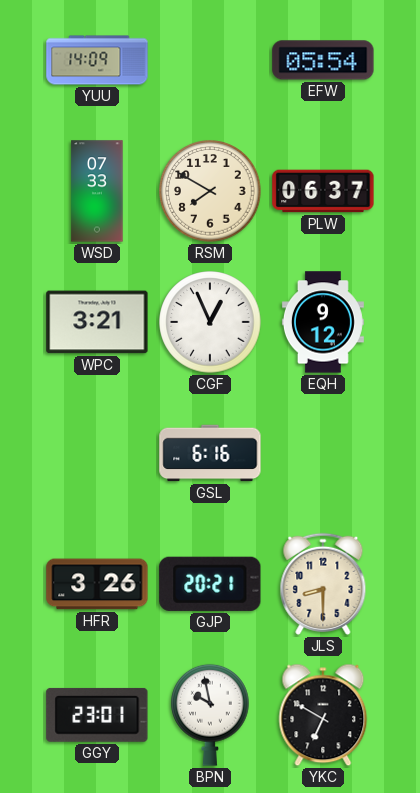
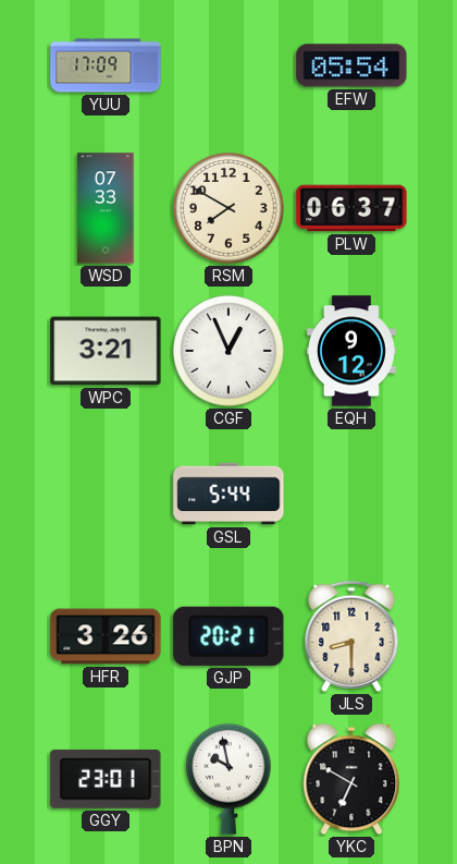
YUU: 14:09 -> 17:09
GSL: 6:16 -> 5:44
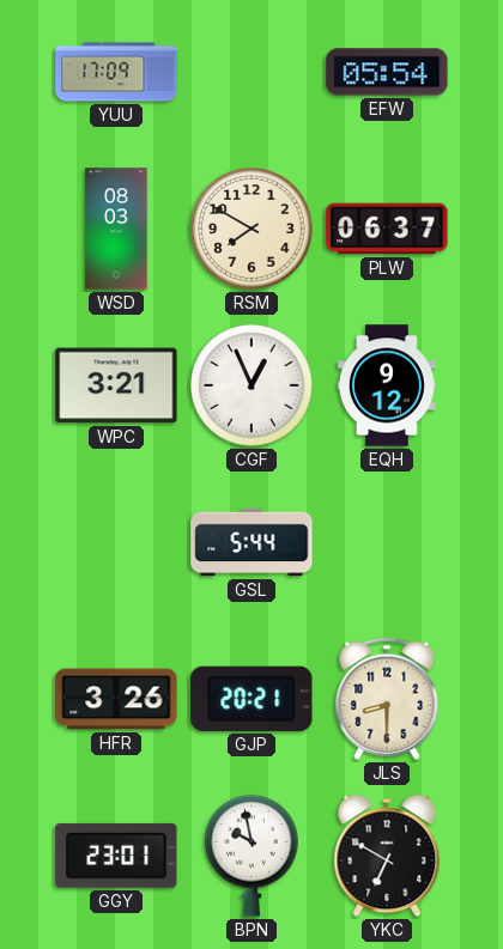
WSD: 07:33 -> 08:03
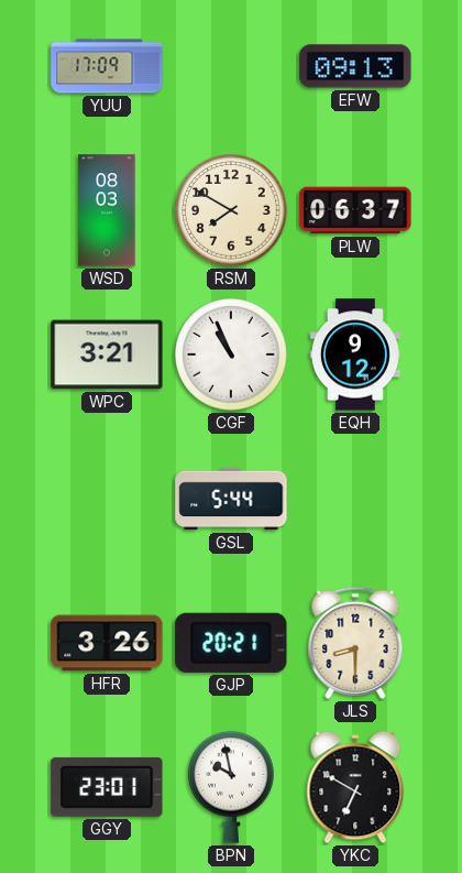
EFW: 05:54 -> 09:13
CGF: 12:56 -> 10:56
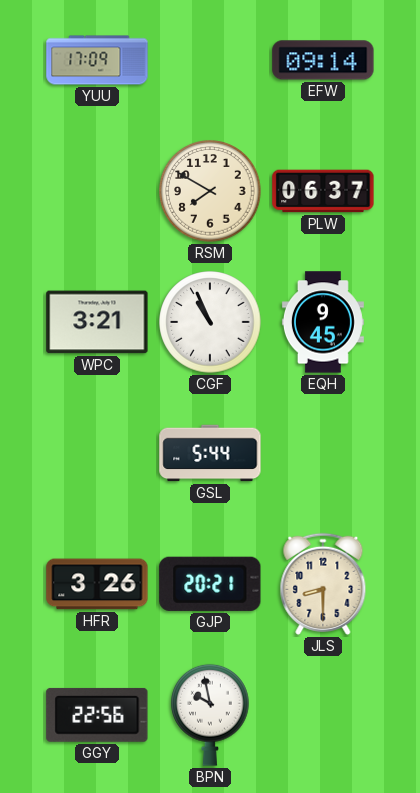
EFW: 09:13 -> 09:14
WSD: 08:03 -> none
EQH: 9:12 -> 9:45
GGY: 23:01 -> 22:56
YKC: 6:50 -> none
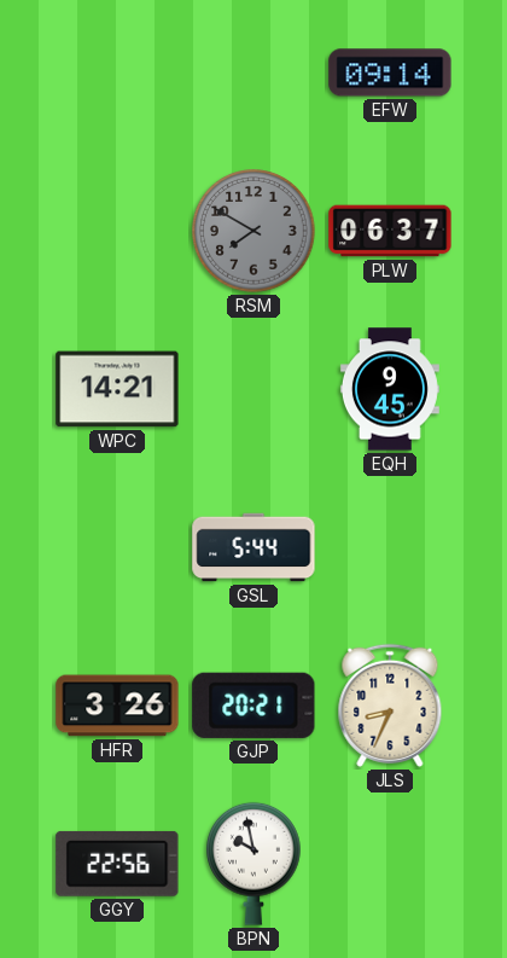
YUU: 17:09 -> none
RSM dial: cream -> grey
WPC: 3:21 -> 14:21
CGF: 10:56 -> none
JLS: 8:30 -> 8:34
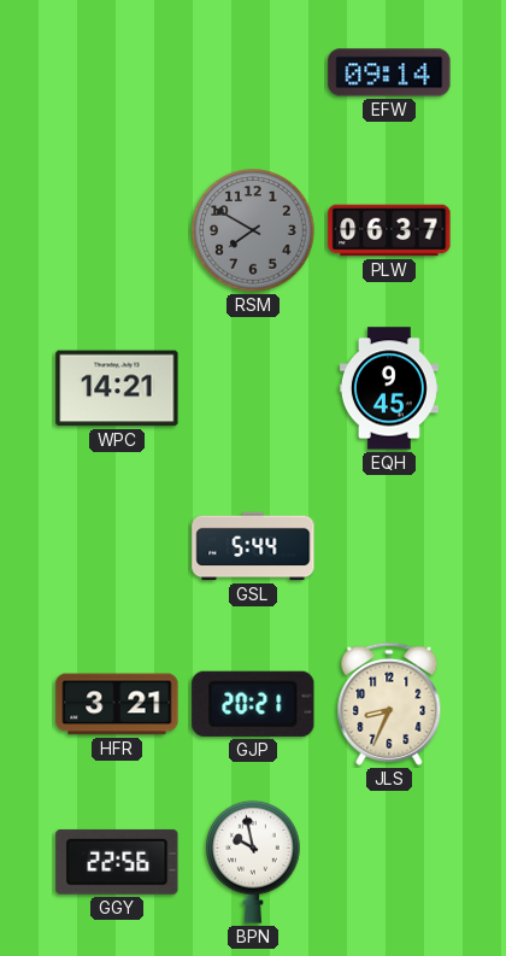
HFR: 3:26 -> 3:21
